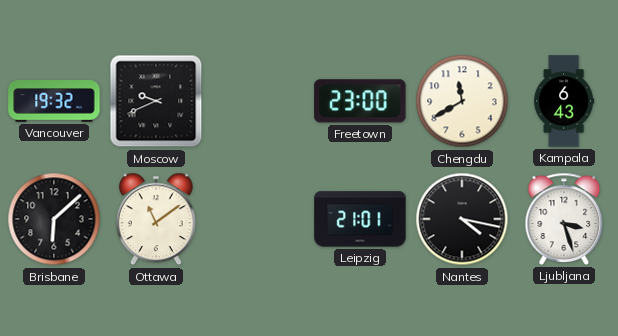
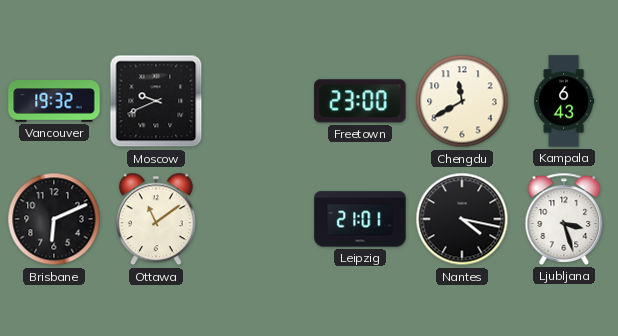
Brisbane: 6:08 -> 6:11
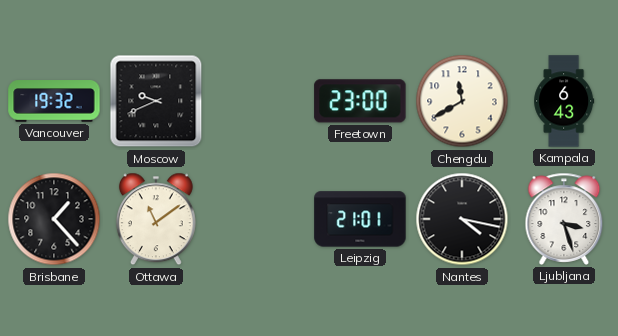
Brisbane: 6:11 -> 1:23
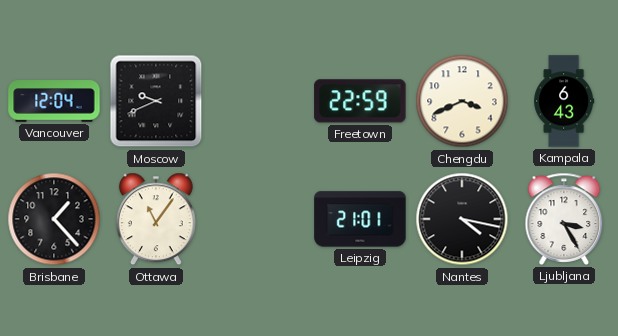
Vancouver: 19:32 -> 12:04
Freetown: 23:00 -> 22:59
Chengdu: 11:40 -> 3:41
Ottawa: 11:09 -> 11:06
Ljubljana: 3:27 -> 3:25
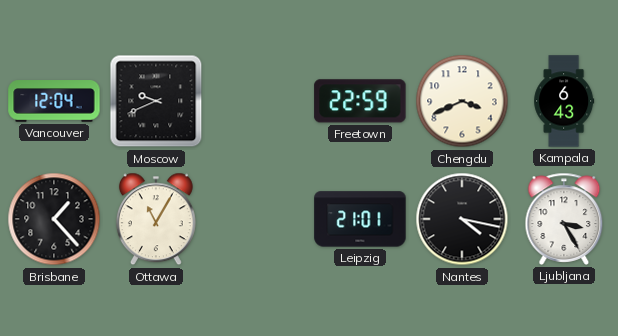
Ottawa: 11:06 -> 11:05
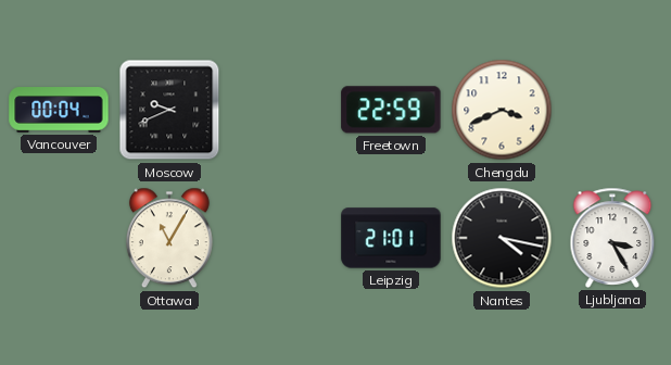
Vancouver: 12:04 -> 00:04
Kampala: 6:43 -> none
Brisbane: 1:23 -> none
